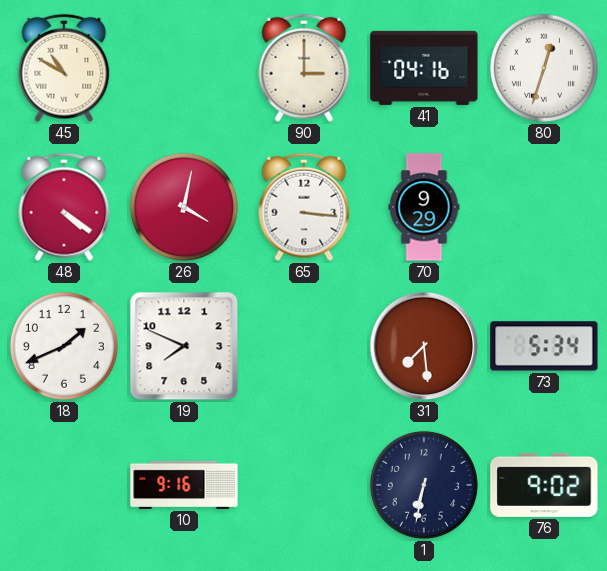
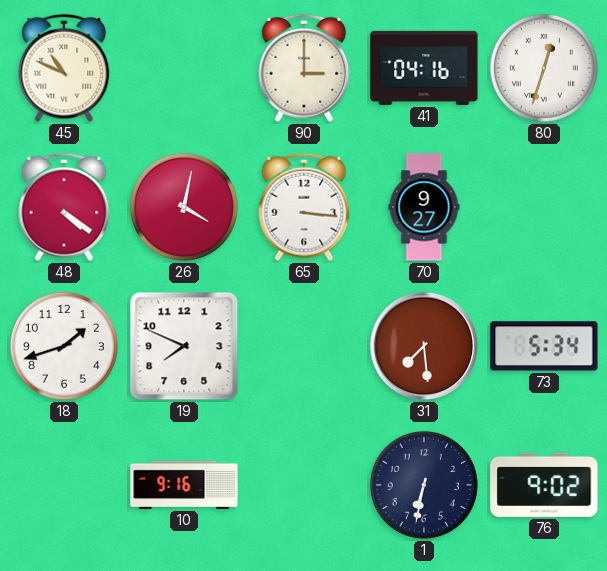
45: 10:50 -> 10:49
70: 9:29 -> 9:27
18: 1:41 -> 1:42
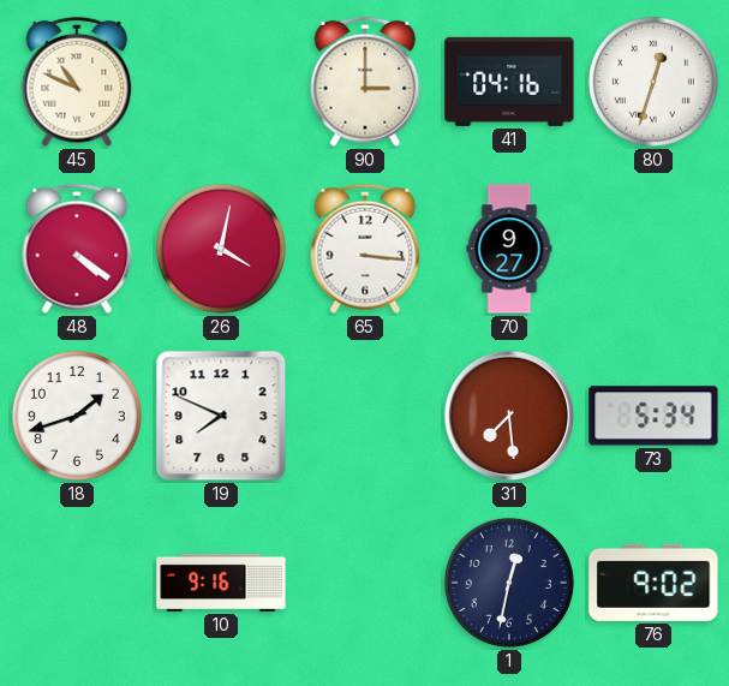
1: 6:32 -> 12:32
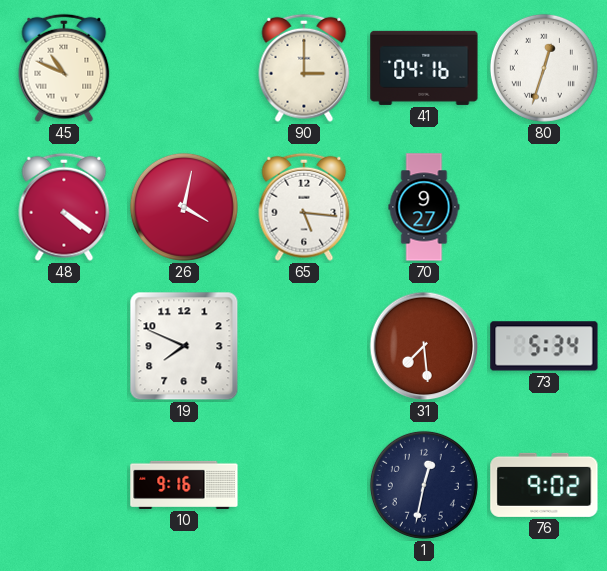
65: 3:16 -> 5:16
18: 1:42 -> none
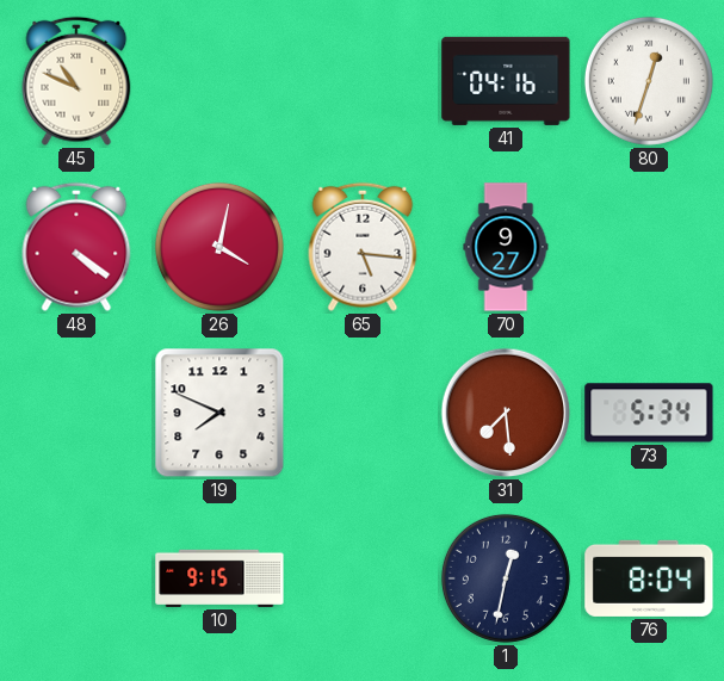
90: 3:00 -> none
10: 9:16 -> 9:15
76: 9:02 -> 8:04
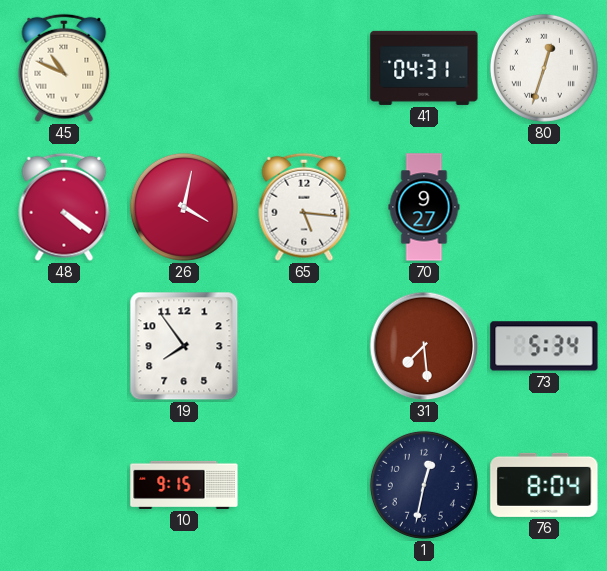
41: 04:16 -> 04:31
19: 7:49 -> 7:54
